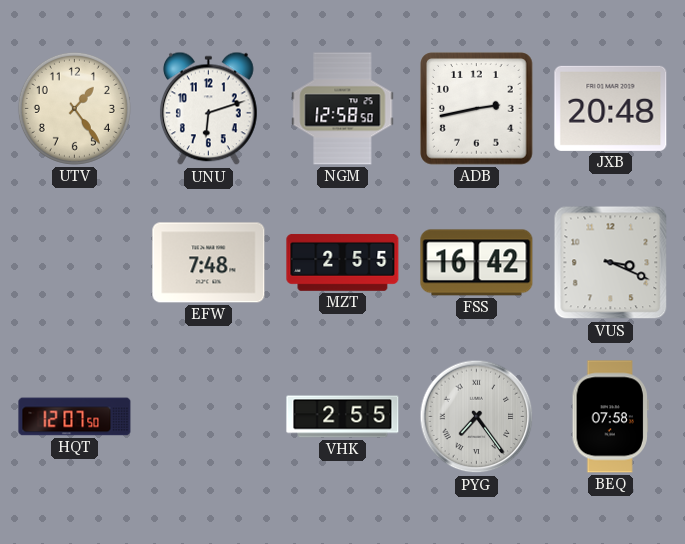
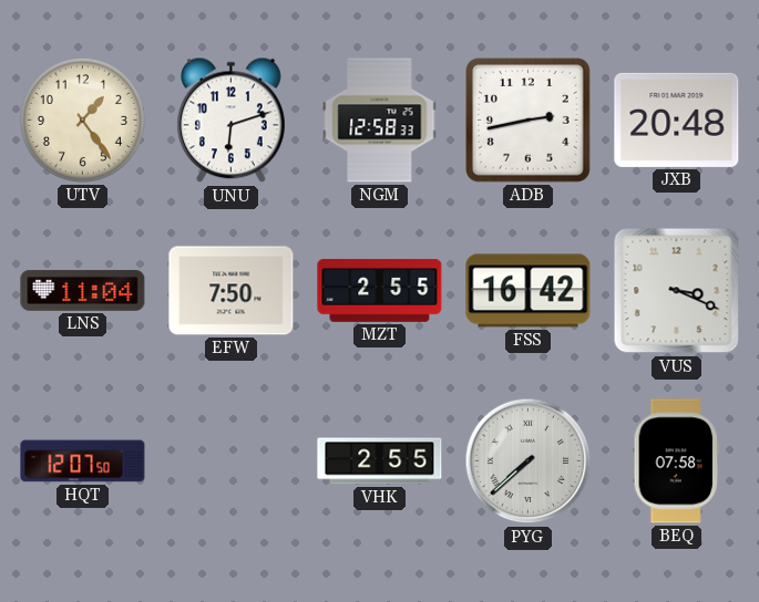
NGM: 12:58:50 -> 12:58:33
LNS: none -> 11:04
EFW: 7:48 -> 7:50
PYG: 7:24 -> 7:38
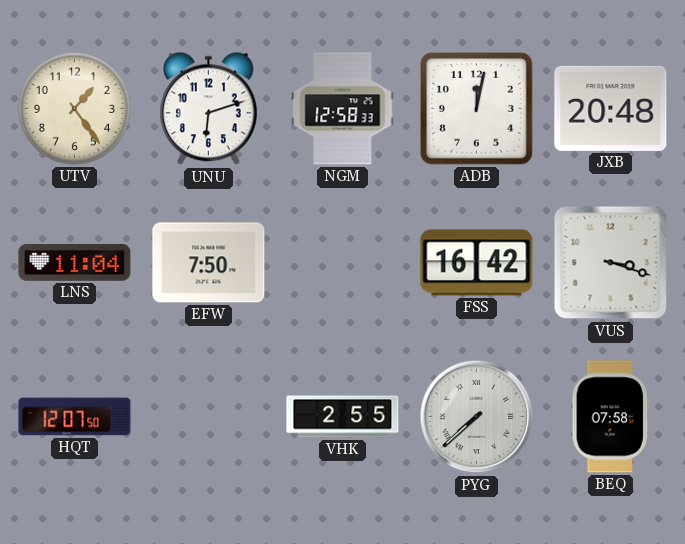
ADB: 2:43 -> 12:02
MZT: 2:55 -> none
VUS: 3:19 -> 3:18
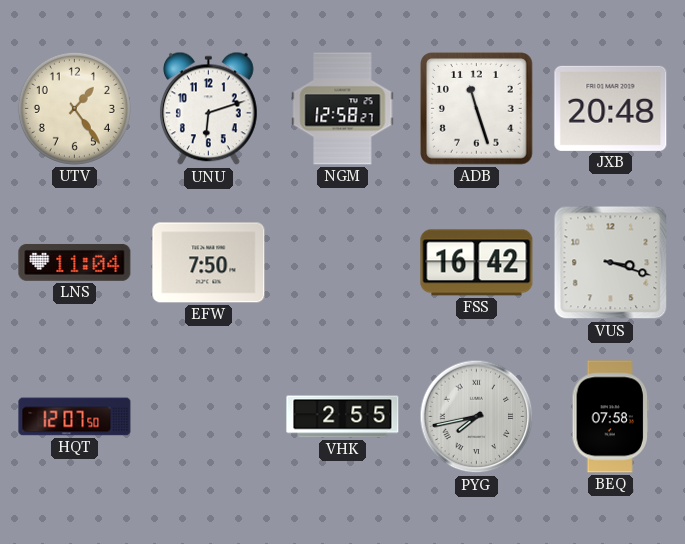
NGM: 12:58:33 -> 12:58:27
ADB: 12:02 -> 11:27
PYG: 7:38 -> 7:43
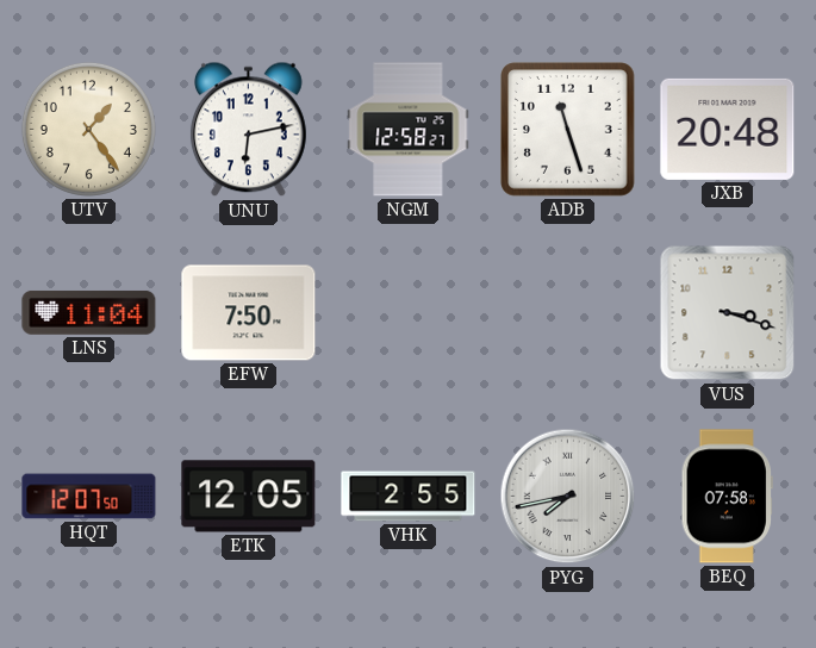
UNU: 6:12 -> 6:13
FSS: 16:42 -> none
ETK: none -> 12:05
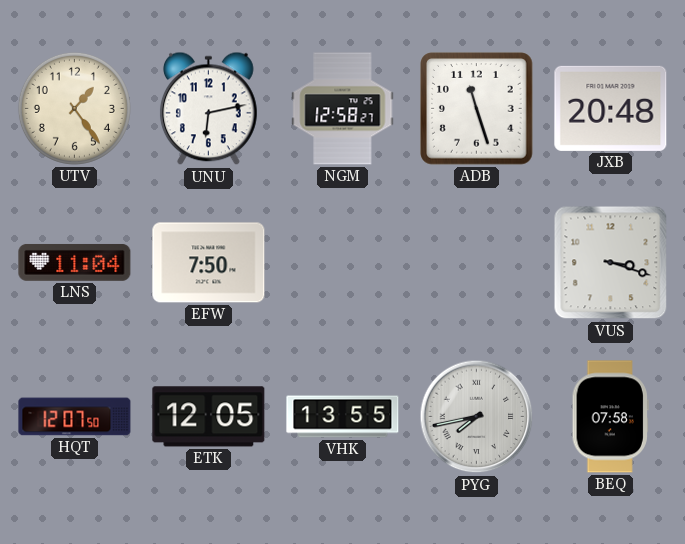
VHK: 2:55 -> 13:55
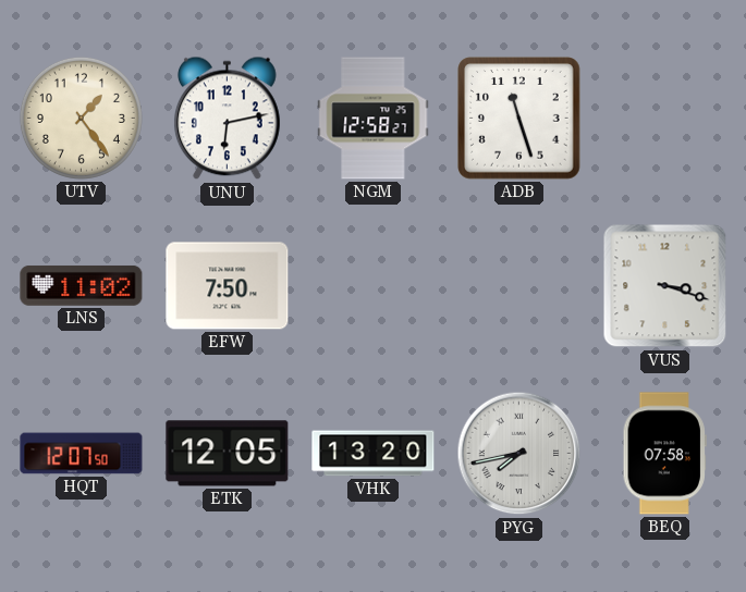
JXB: 20:48 -> none
LNS: 11:04 -> 11:02
VHK: 13:55 -> 13:20
